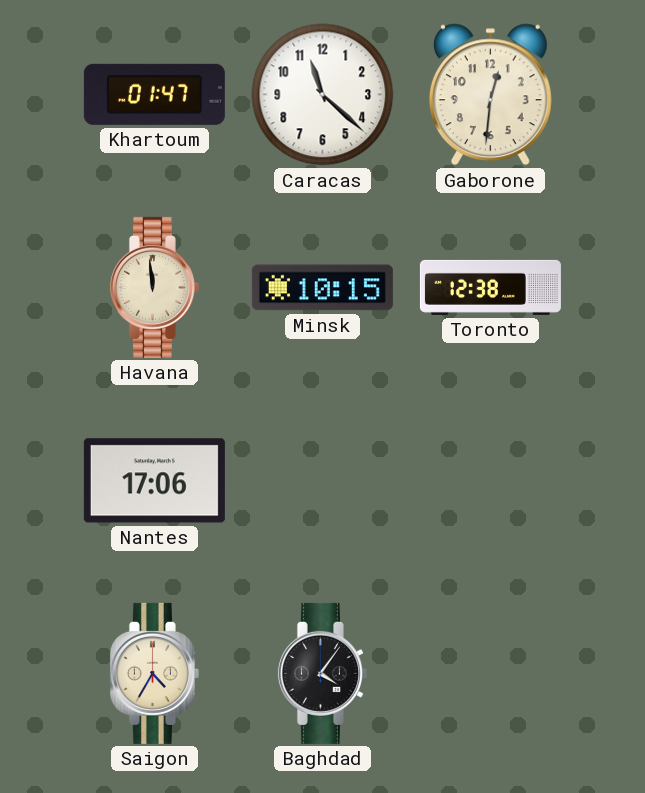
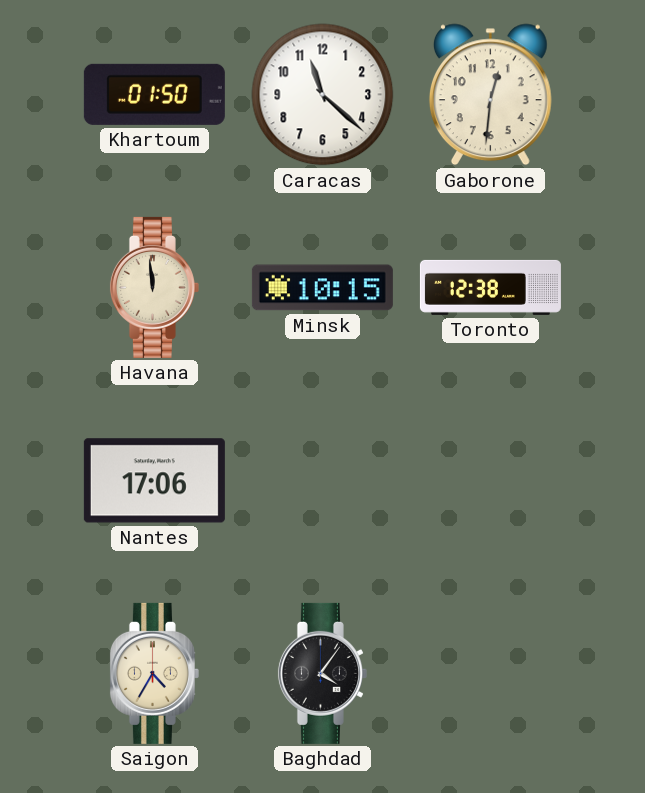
Khartoum: 01:47 -> 01:50
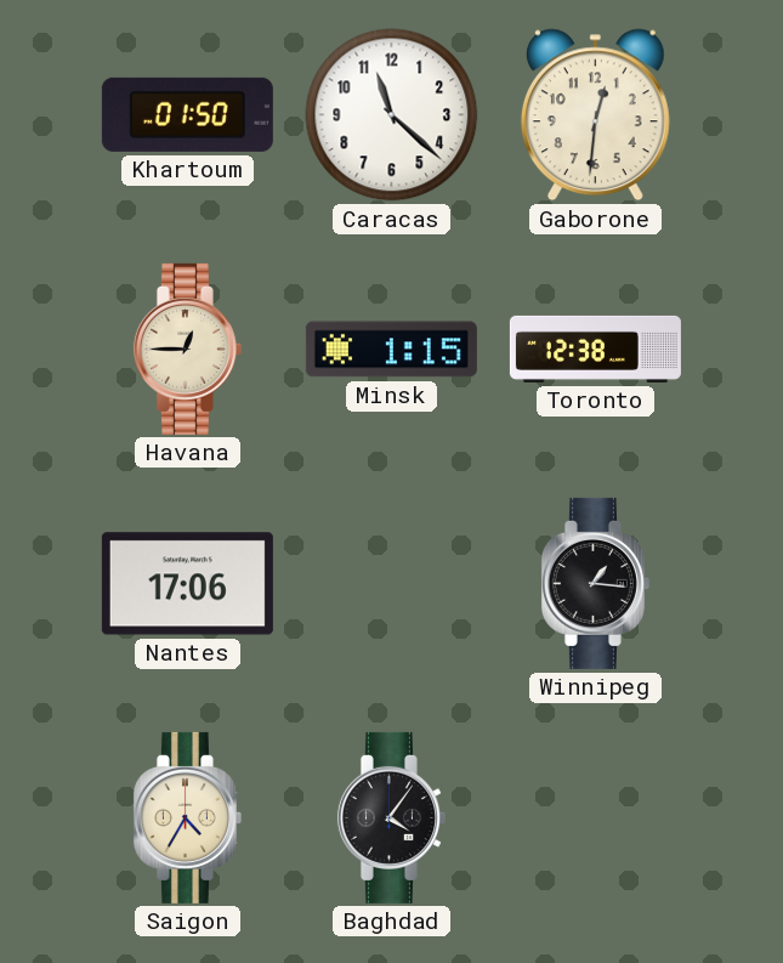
Havana: 11:59 -> 12:45
Minsk: 10:15 -> 1:15
Winnipeg: none -> 1:16
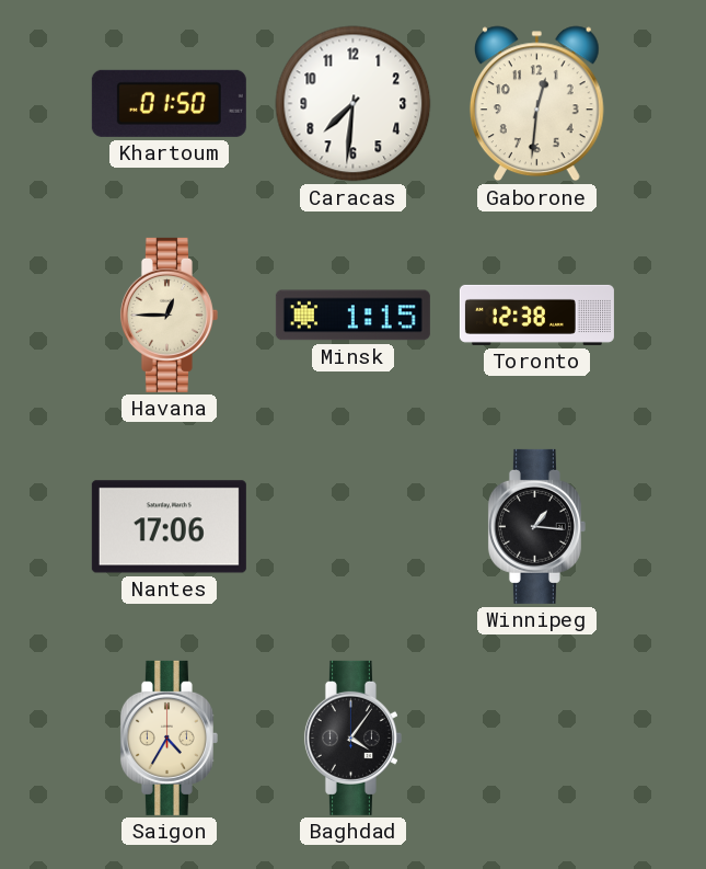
Caracas: 11:22 -> 7:31
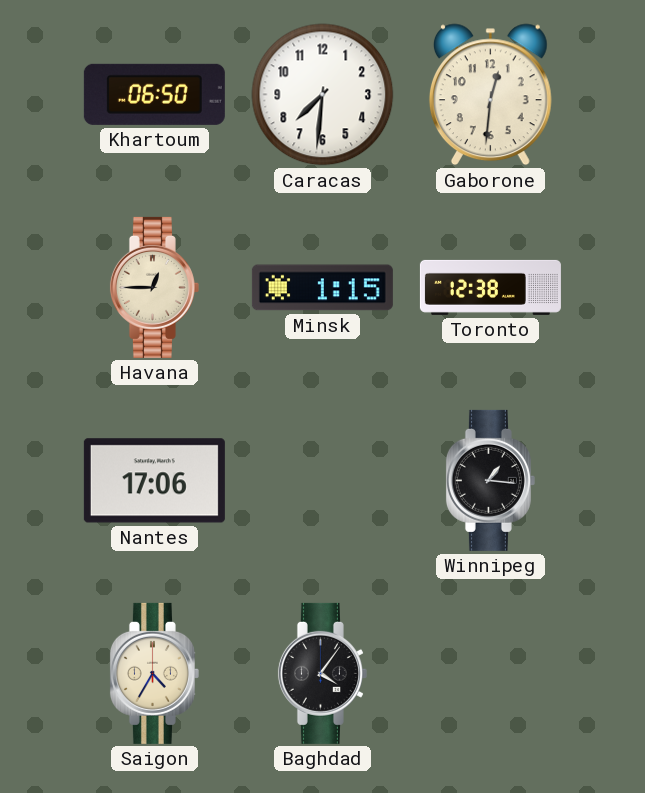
Khartoum: 01:50 -> 06:50
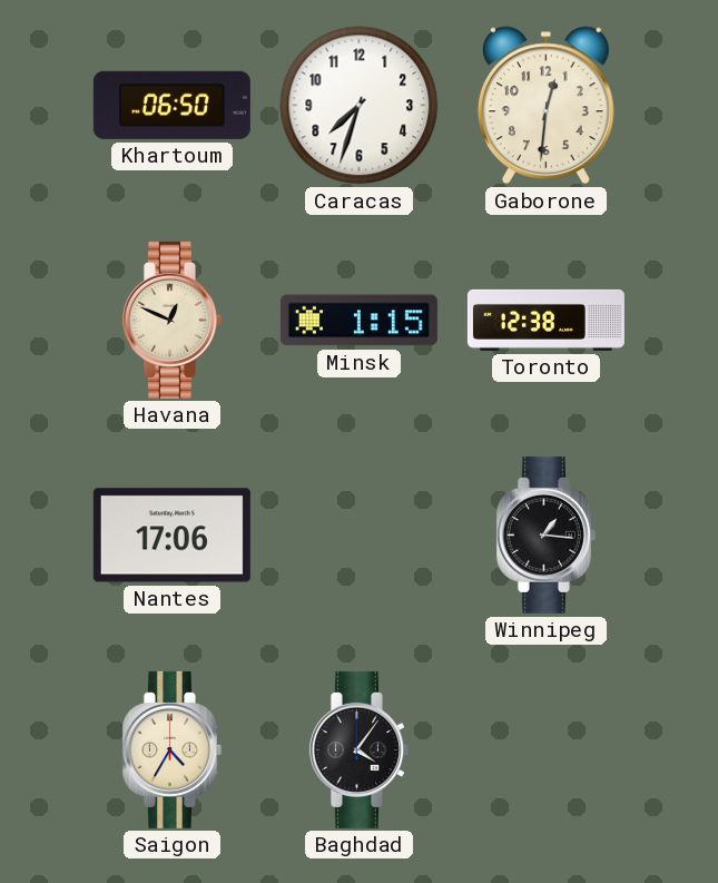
Caracas: 7:31 -> 7:33
Havana: 12:45 -> 12:49
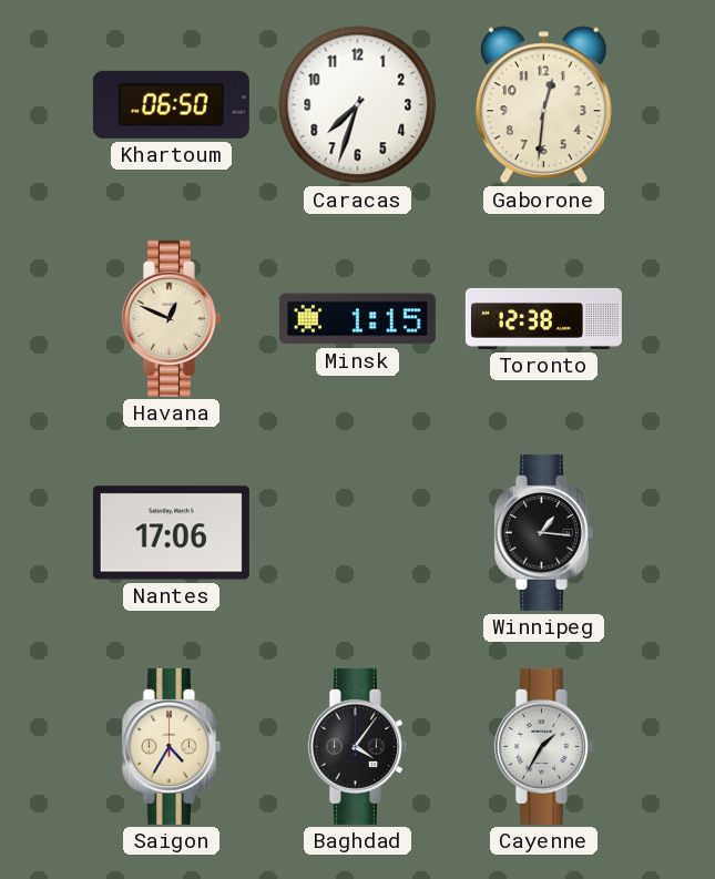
Cayenne: none -> 1:35
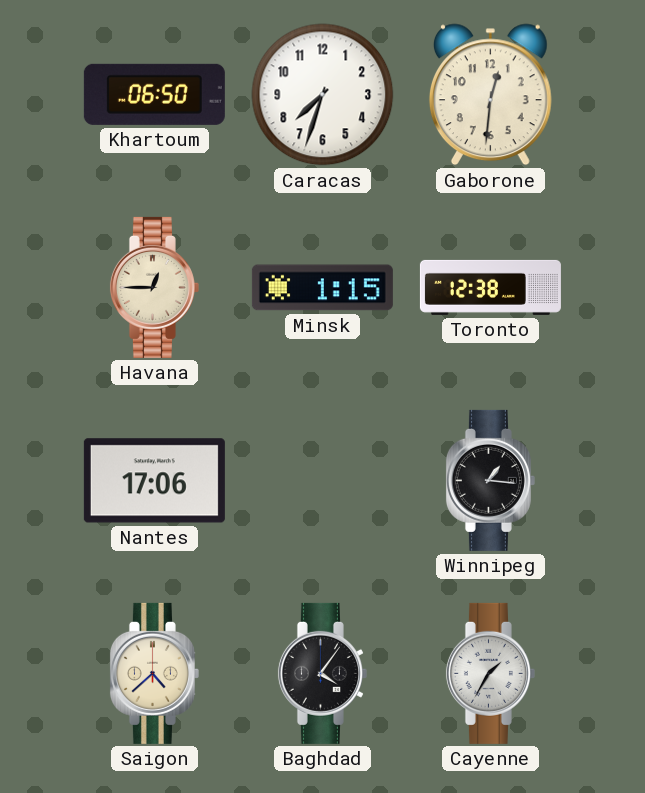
Havana: 12:49 -> 12:45
Saigon: 4:35 -> 4:38
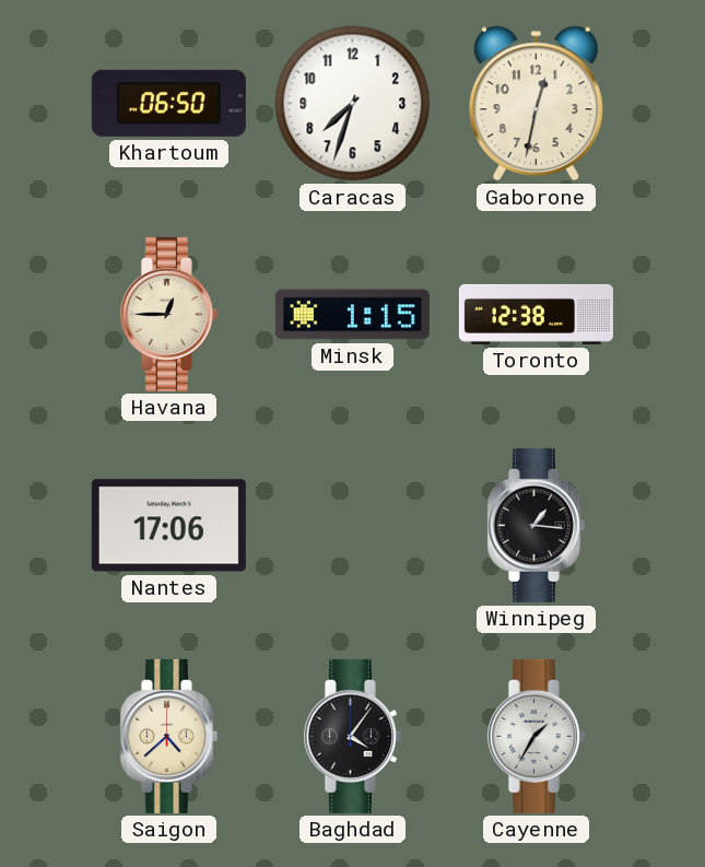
Gaborone: 12:31 -> 12:32
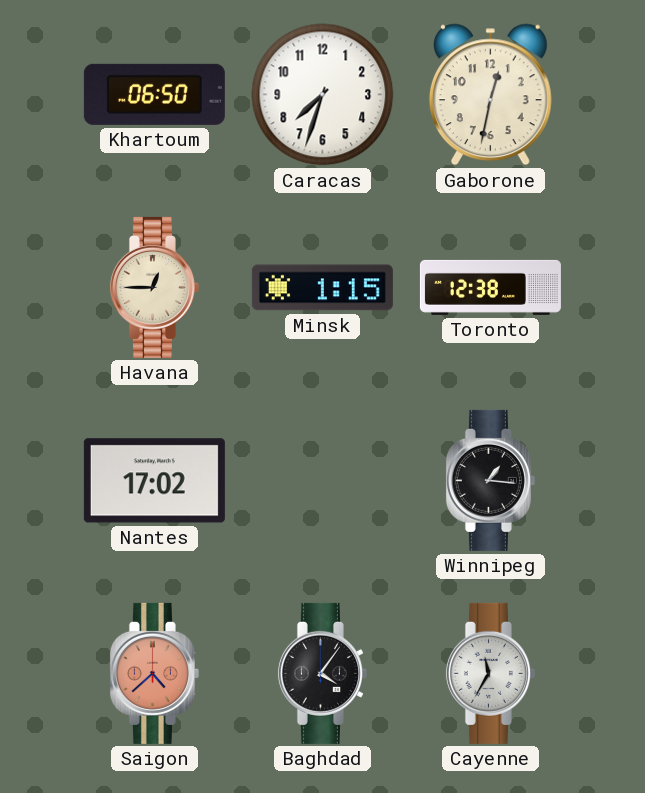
Nantes: 17:06 -> 17:02
Saigon dial: cream -> salmon
Cayenne: 1:35 -> 11:35
